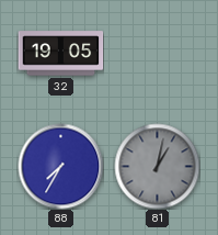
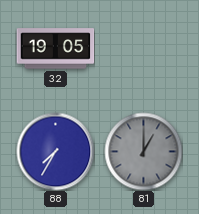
81: 1:02 -> 1:00
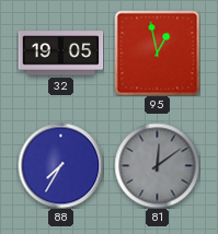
95: none -> 12:58
81: 1:00 -> 12:09
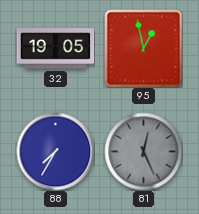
81: 12:09 -> 12:26
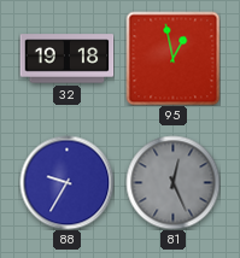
32: 19:05 -> 19:18
88: 7:35 -> 9:35
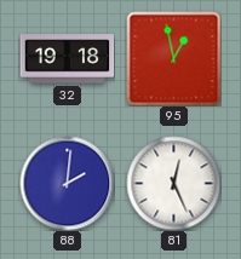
88: 9:35 -> 2:01
81 dial: grey -> white
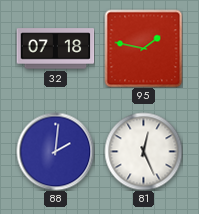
32: 19:18 -> 07:18
95: 12:58 -> 1:47
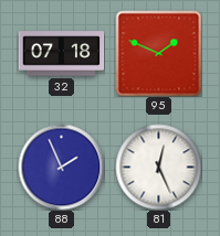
95: 1:47 -> 1:49
88: 2:01 -> 1:56
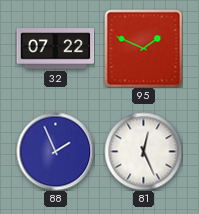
32: 07:18 -> 07:22
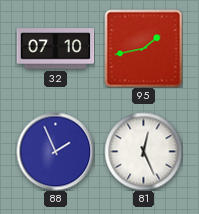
32: 07:22 -> 07:10
95: 1:49 -> 1:43
